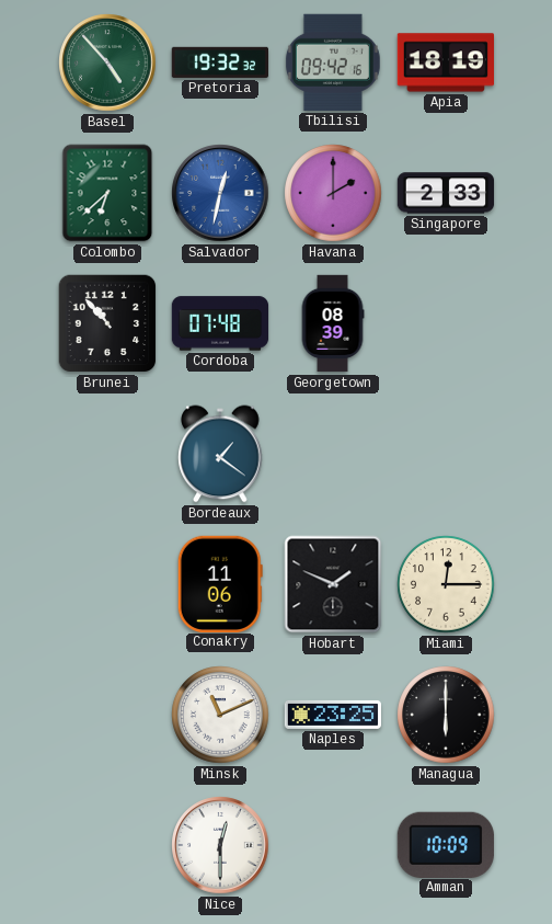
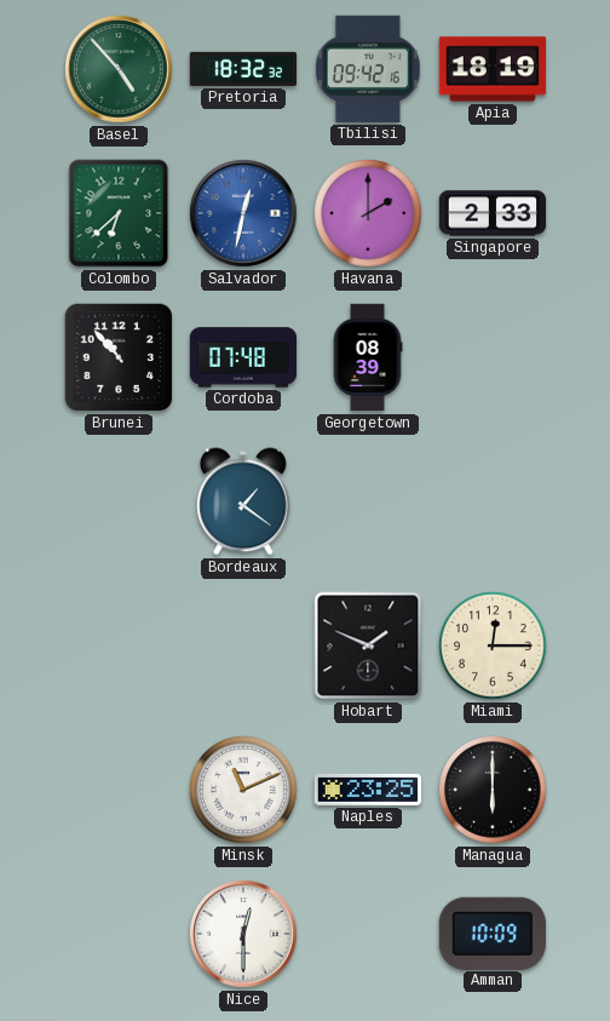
Pretoria: 19:32 -> 18:32
Conakry: 11:06 -> none
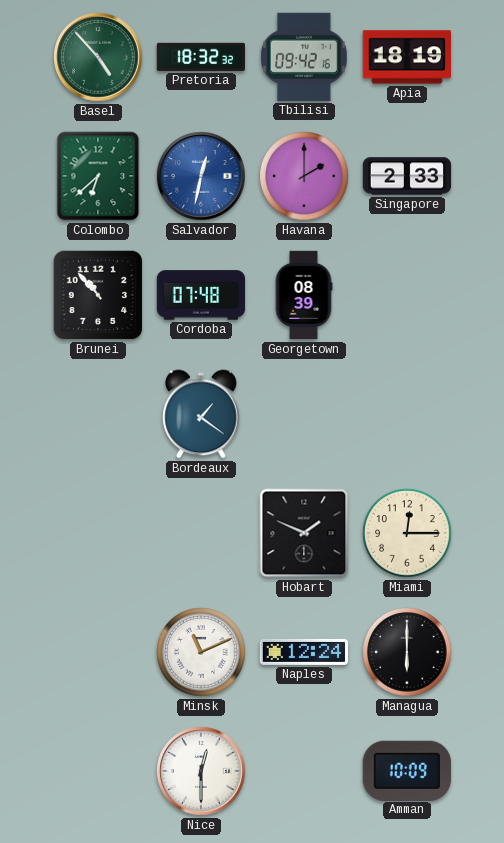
Naples: 23:25 -> 12:24
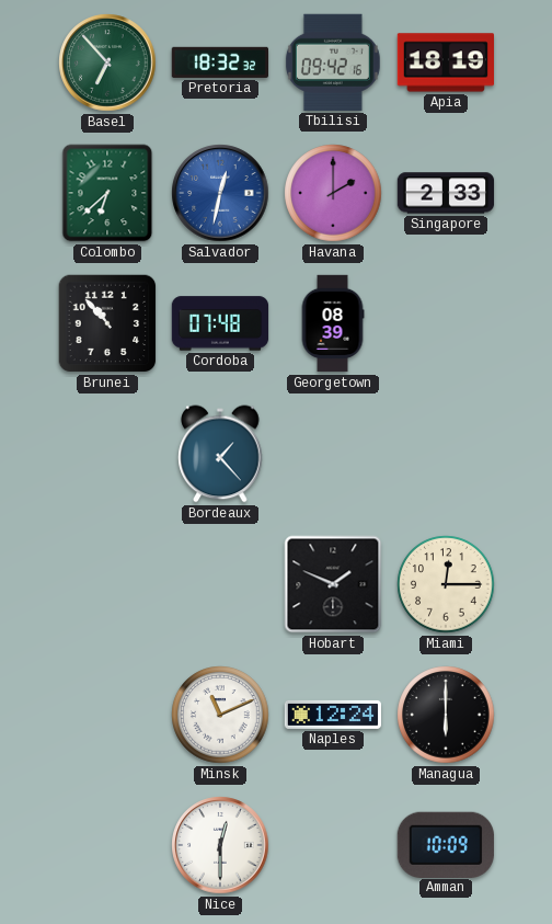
Basel: 4:53 -> 6:53
Bordeaux: 1:21 -> 1:23
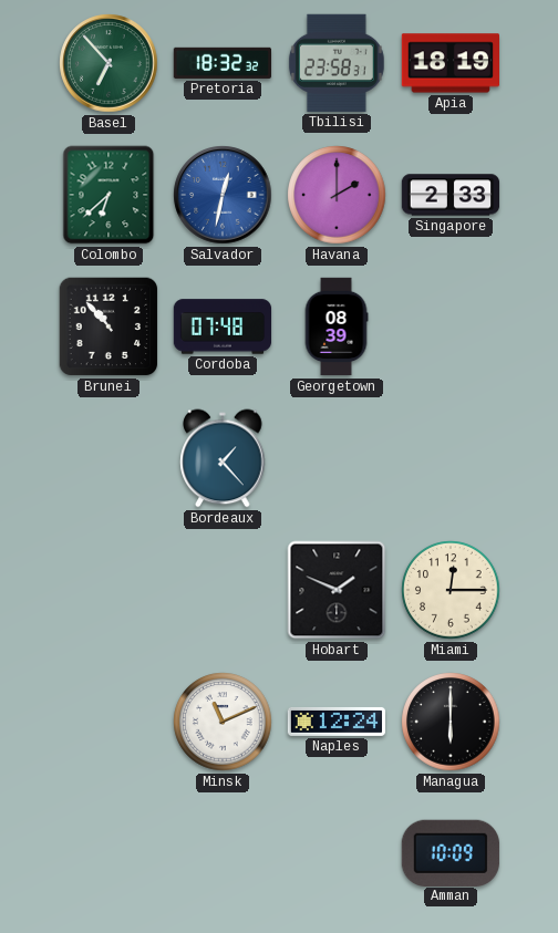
Tbilisi: 09:42 -> 23:58
Nice: 12:30 -> none
